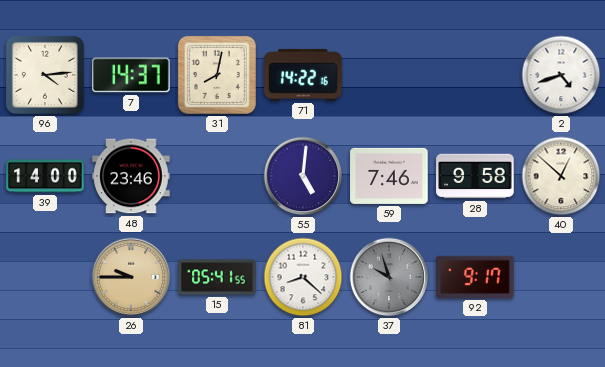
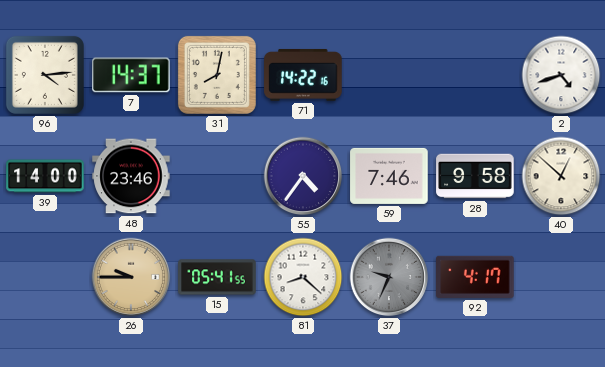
55: 5:01 -> 4:36
37: 9:57 -> 9:34
92: 9:17 -> 4:17
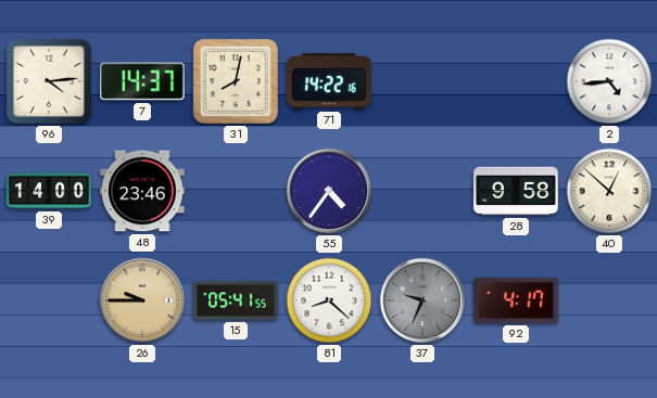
2: 4:42 -> 4:44
59: 7:46 -> none
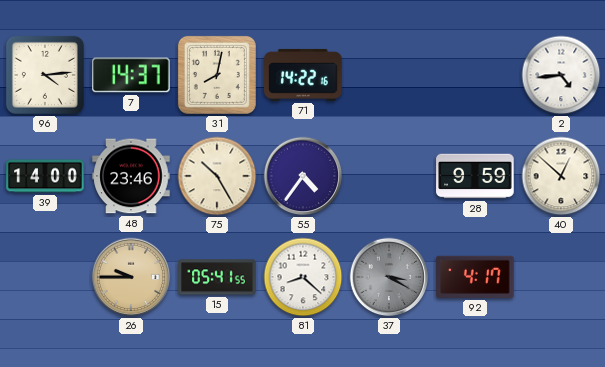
75: none -> 10:25
28: 9:58 -> 9:59
37: 9:34 -> 3:20
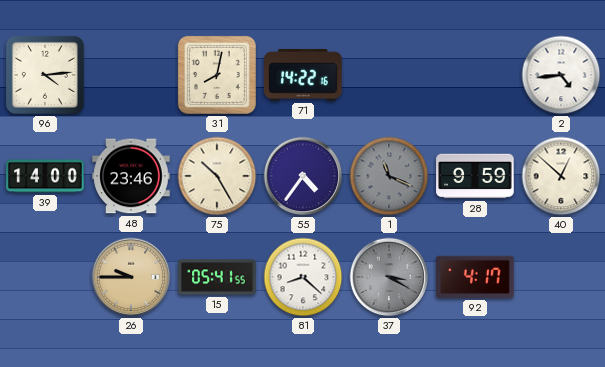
7: 14:37 -> none
1: none -> 11:19
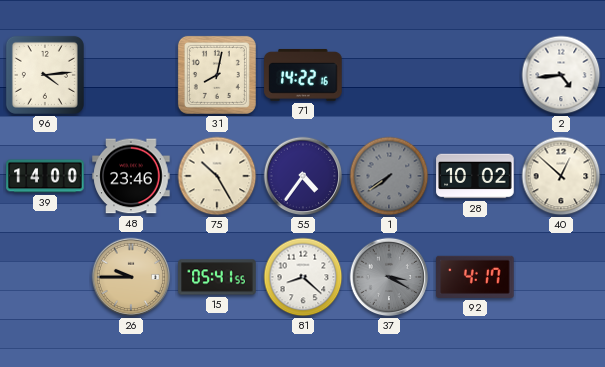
1: 11:19 -> 7:39
28: 9:59 -> 10:02
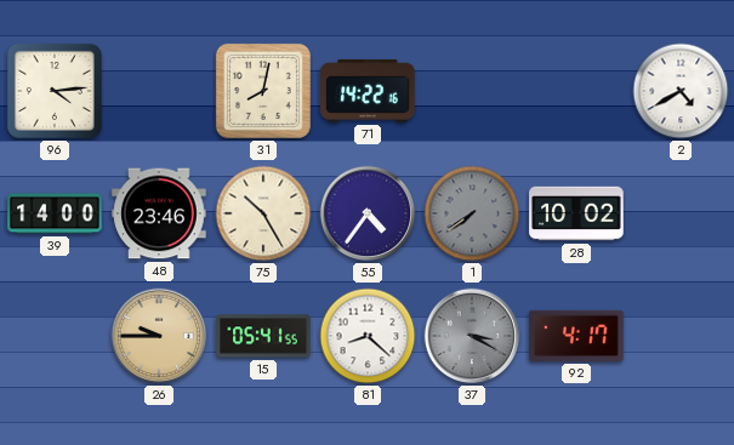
2: 4:44 -> 4:40
40: 12:52 -> none
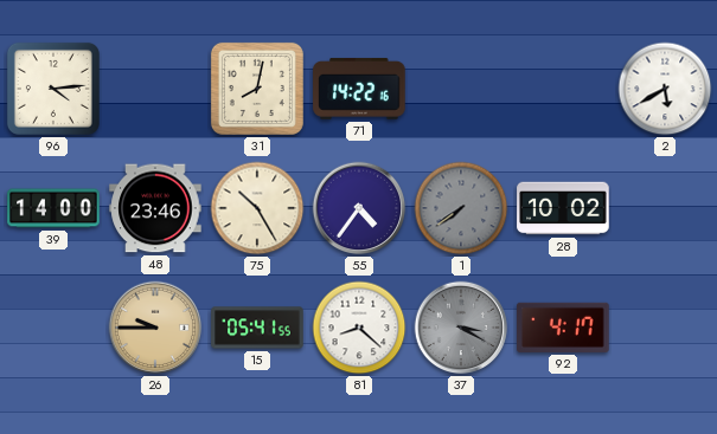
2: 4:40 -> 5:40
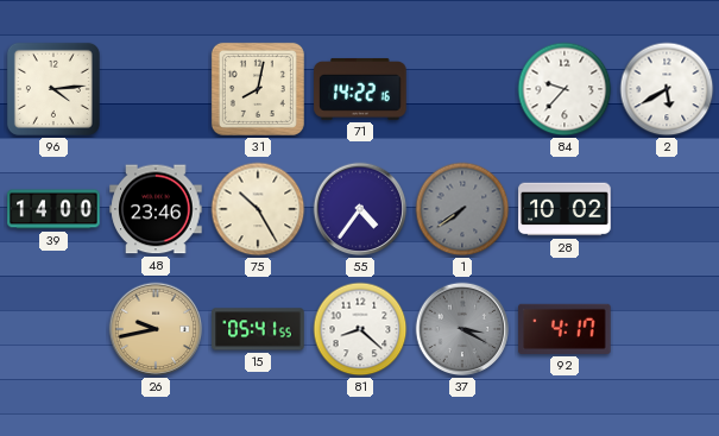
84: none -> 9:37
26: 9:45 -> 9:43
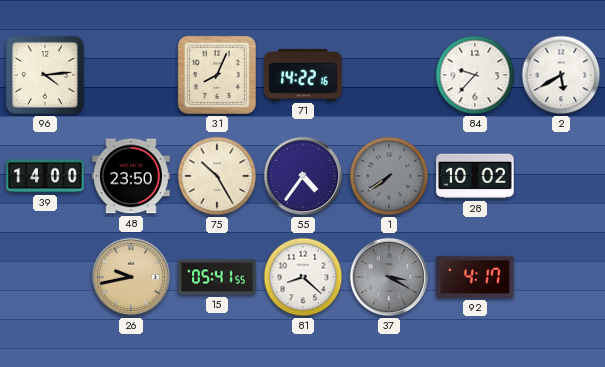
31: 8:02 -> 8:04
48: 23:46 -> 23:50
